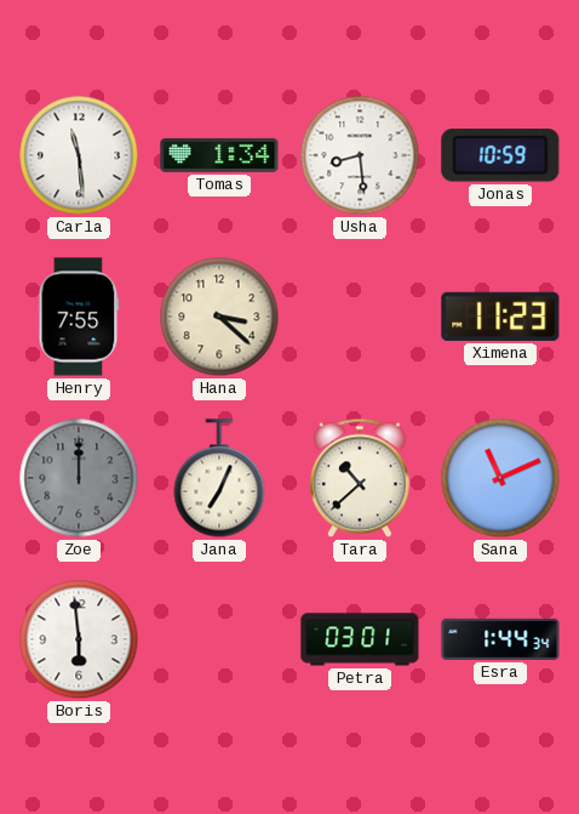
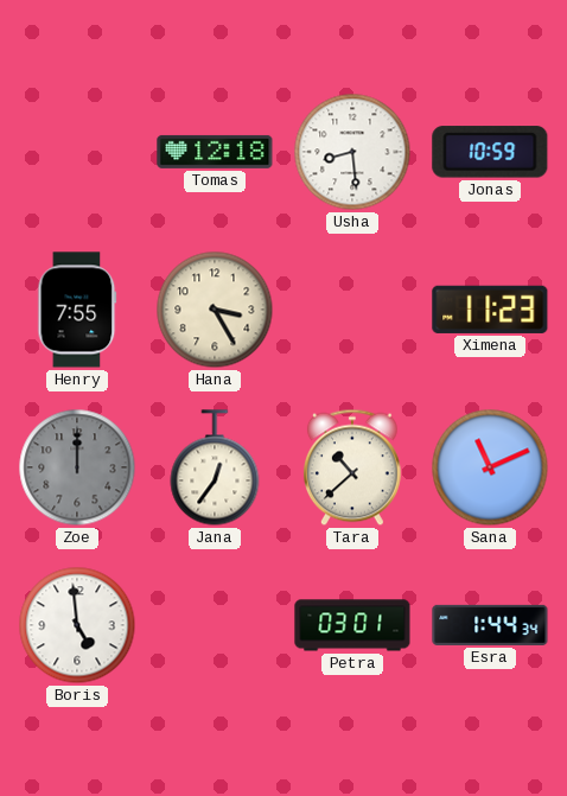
Carla: 11:29 -> none
Tomas: 1:34 -> 12:18
Hana: 3:22 -> 3:25
Jana: 7:04 -> 12:36
Boris: 5:59 -> 4:59
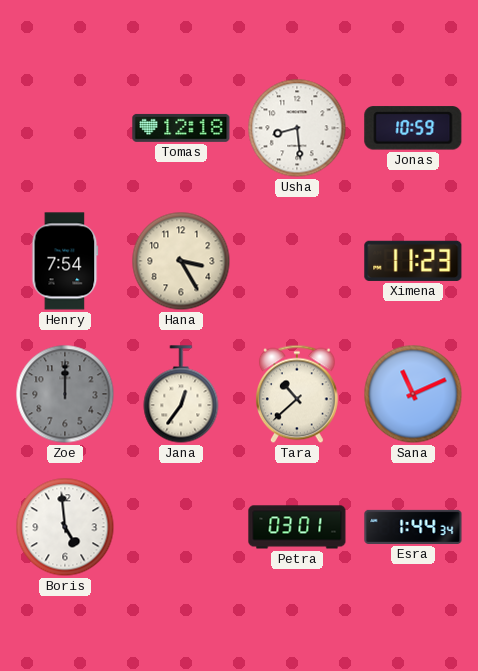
Henry: 7:55 -> 7:54
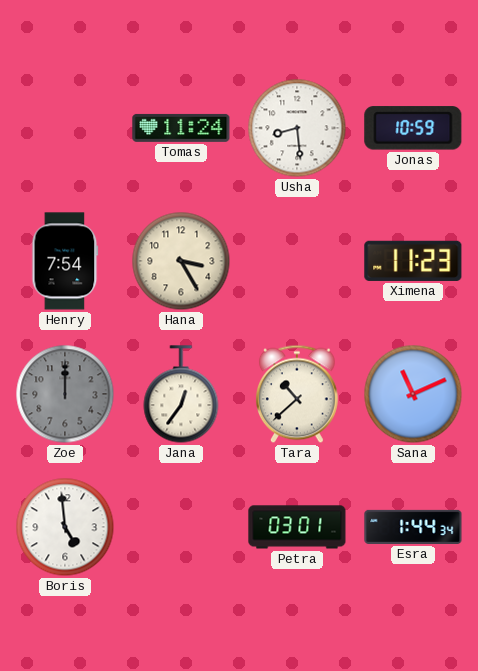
Tomas: 12:18 -> 11:24
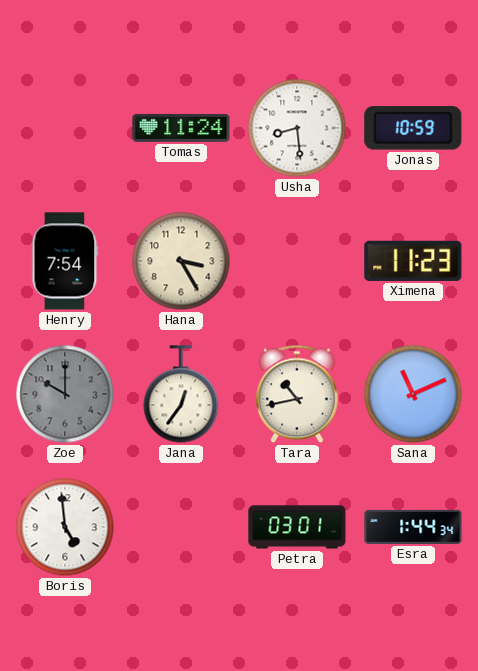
Zoe: 12:00 -> 10:00
Tara: 10:38 -> 10:43
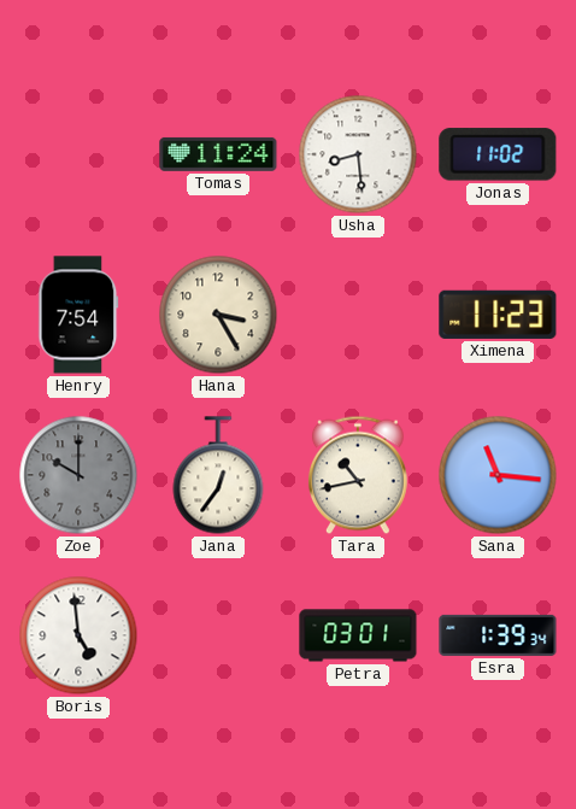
Jonas: 10:59 -> 11:02
Sana: 11:11 -> 11:16
Esra: 1:44 -> 1:39
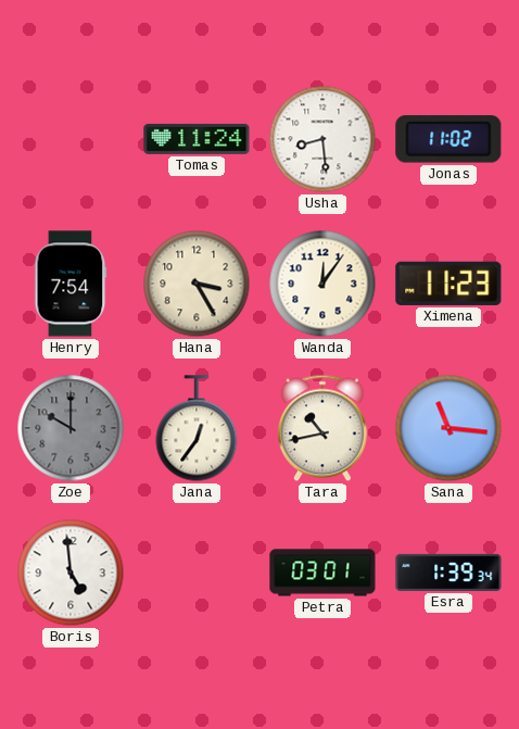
Wanda: none -> 12:06
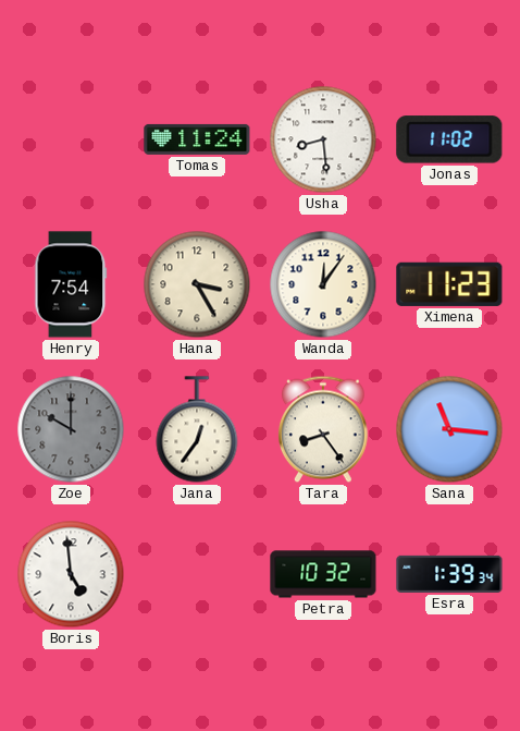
Tara: 10:43 -> 8:24
Petra: 03:01 -> 10:32
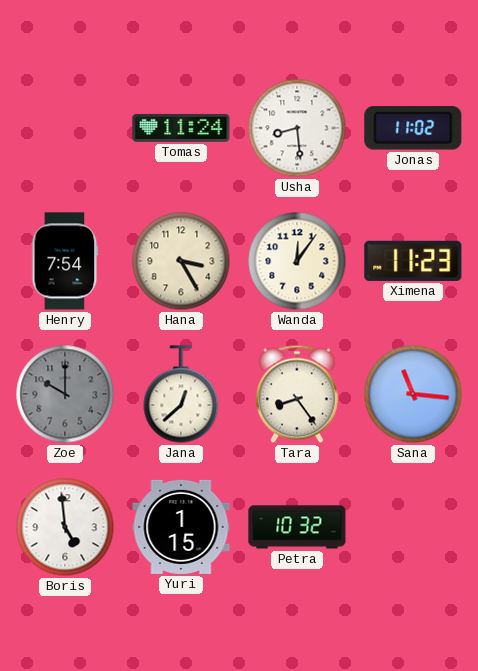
Jana: 12:36 -> 12:38
Yuri: none -> 1:15
Esra: 1:39 -> none
